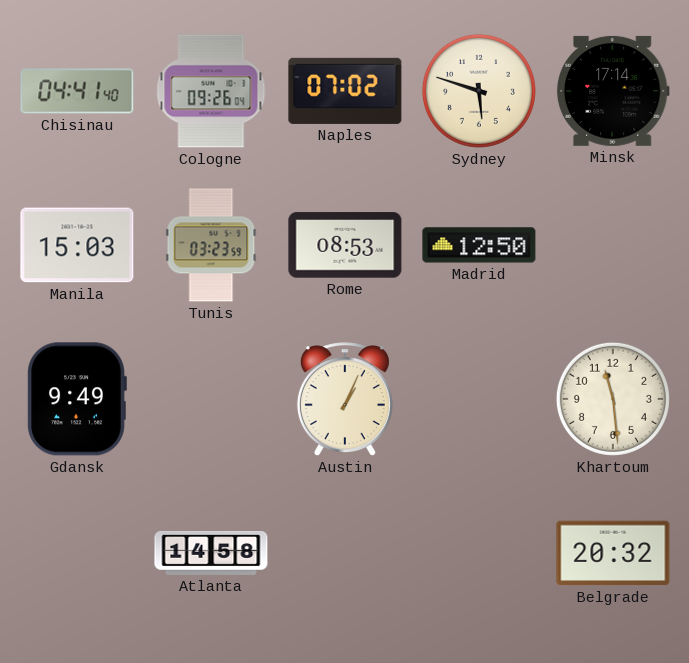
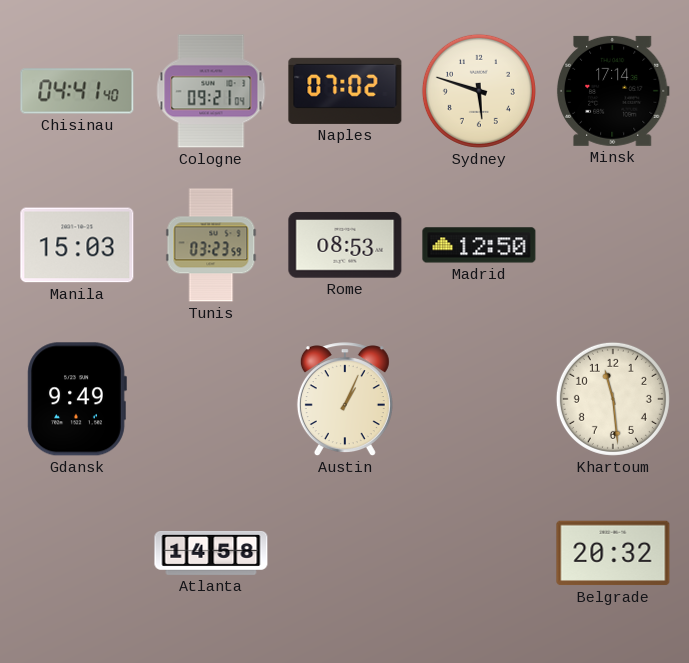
Cologne: 09:26 -> 09:21
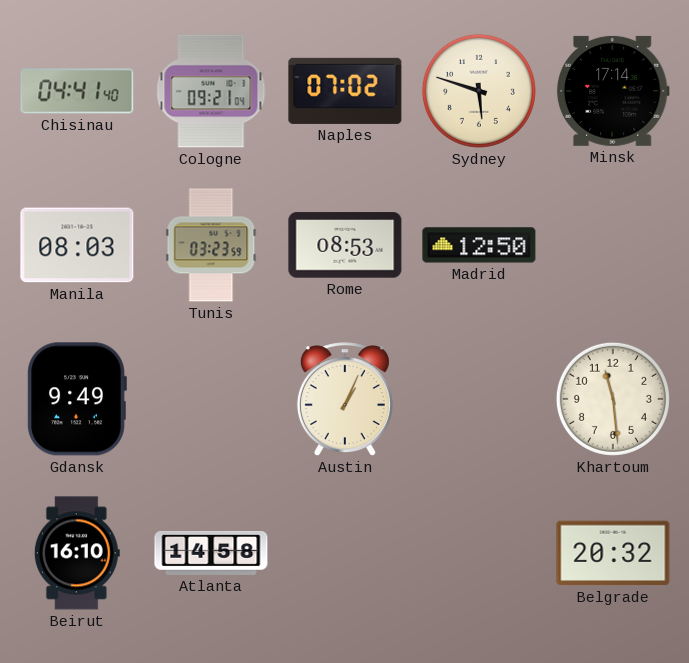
Manila: 15:03 -> 08:03
Beirut: none -> 16:10
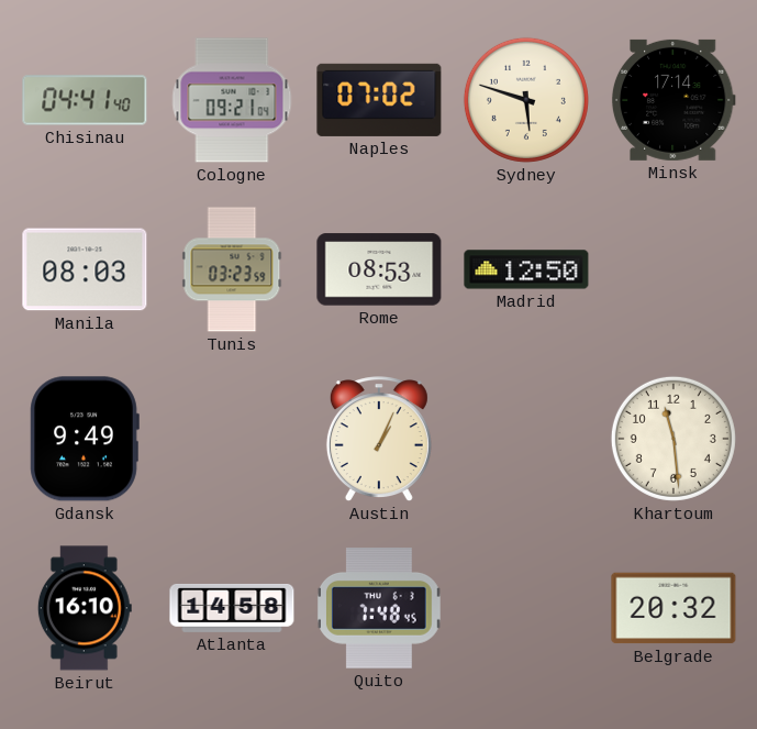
Quito: none -> 7:48
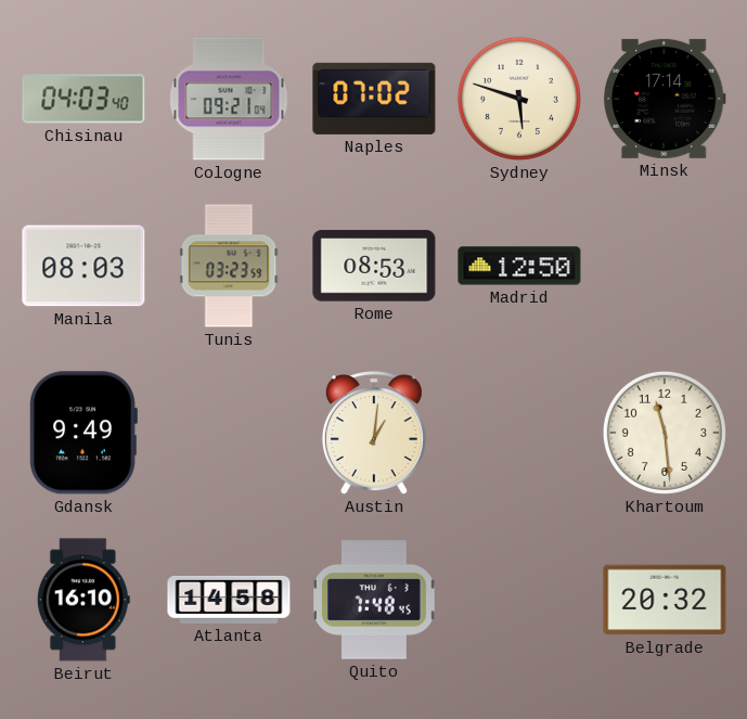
Chisinau: 04:41 -> 04:03
Austin: 1:04 -> 1:01
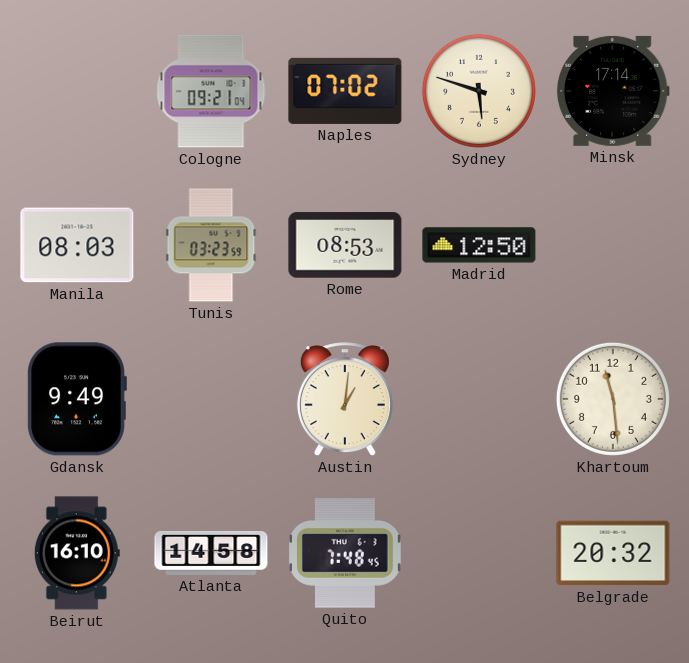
Chisinau: 04:03 -> none
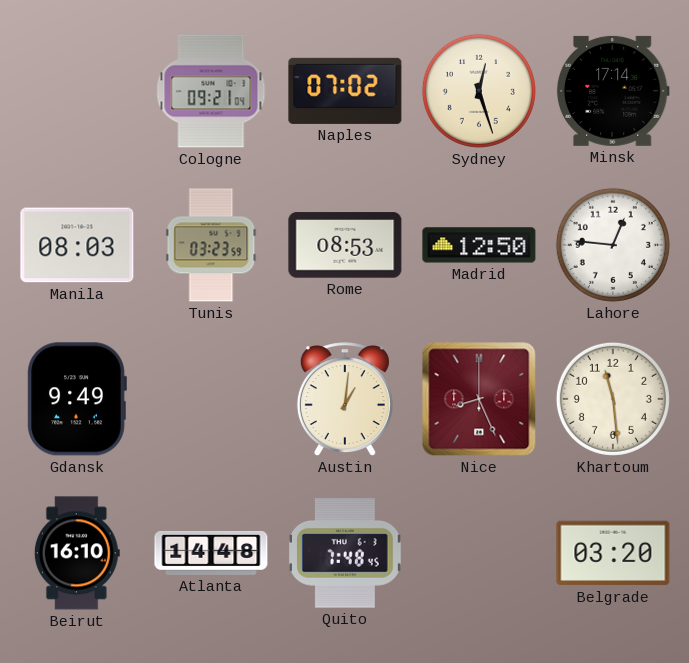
Sydney: 5:48 -> 12:27
Lahore: none -> 12:46
Nice: none -> 8:26
Atlanta: 14:58 -> 14:48
Belgrade: 20:32 -> 03:20
